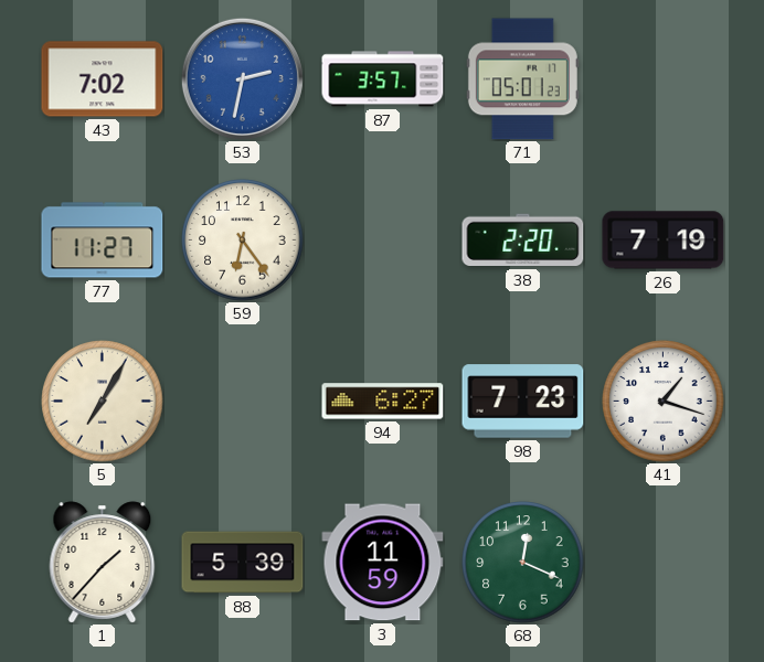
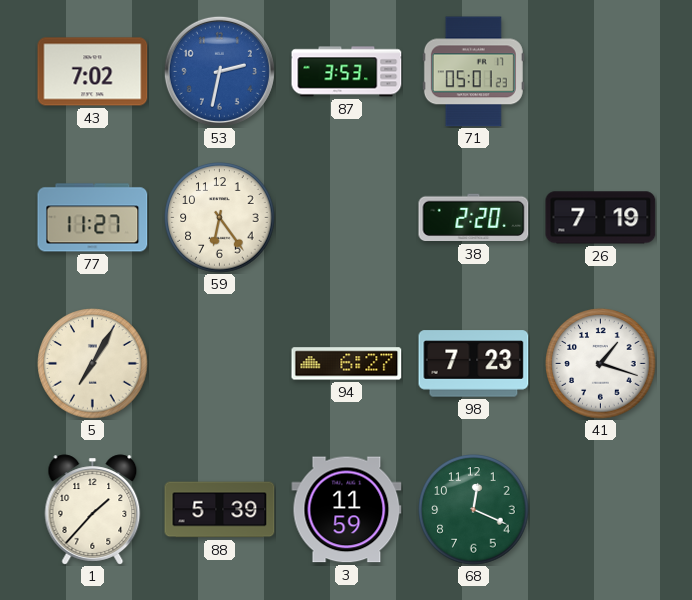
87: 3:57 -> 3:53
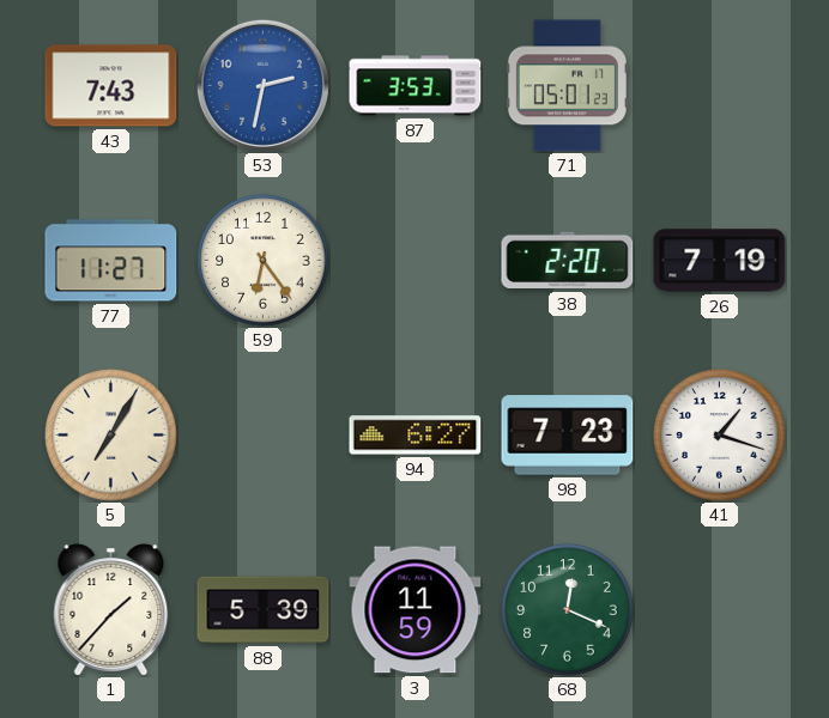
43: 7:02 -> 7:43
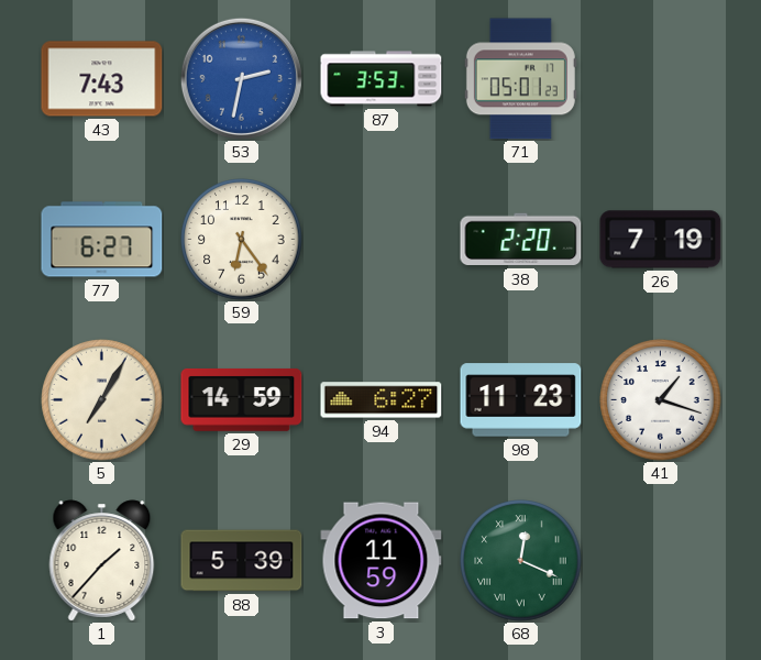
77: 11:27 -> 6:27
29: none -> 14:59
98: 7:23 -> 11:23
68 numerals: Arabic -> Roman
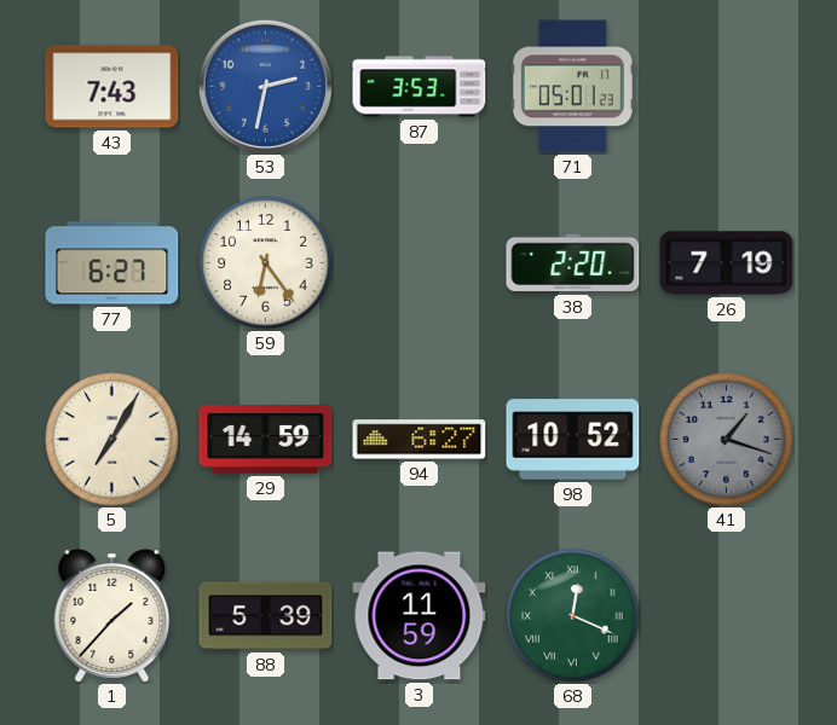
98: 11:23 -> 10:52
41 dial: white -> grey
